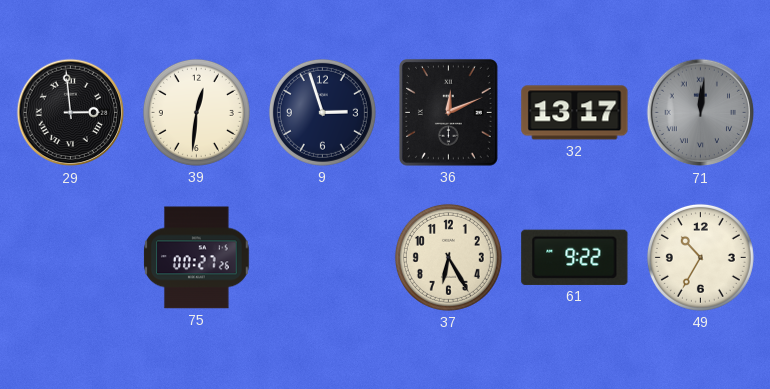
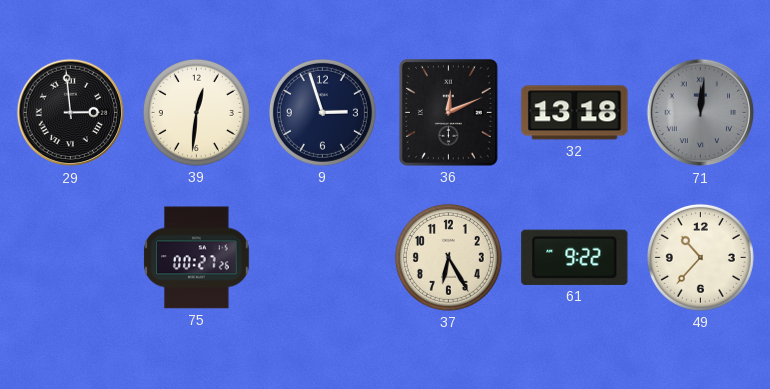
32: 13:17 -> 13:18
49: 10:35 -> 10:37
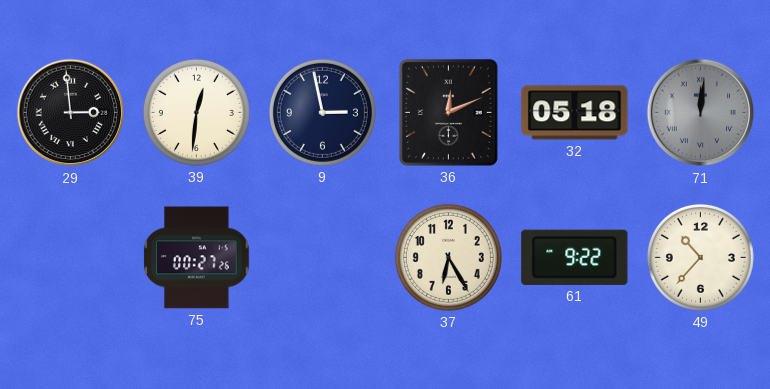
9: 2:57 -> 2:58
32: 13:18 -> 05:18
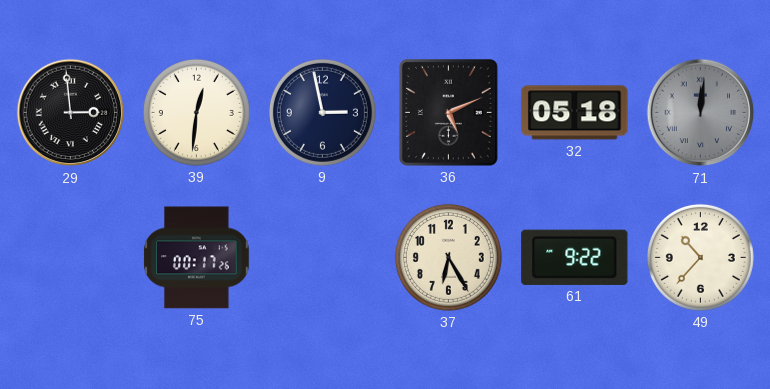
36: 12:11 -> 5:11
75: 00:27 -> 00:17
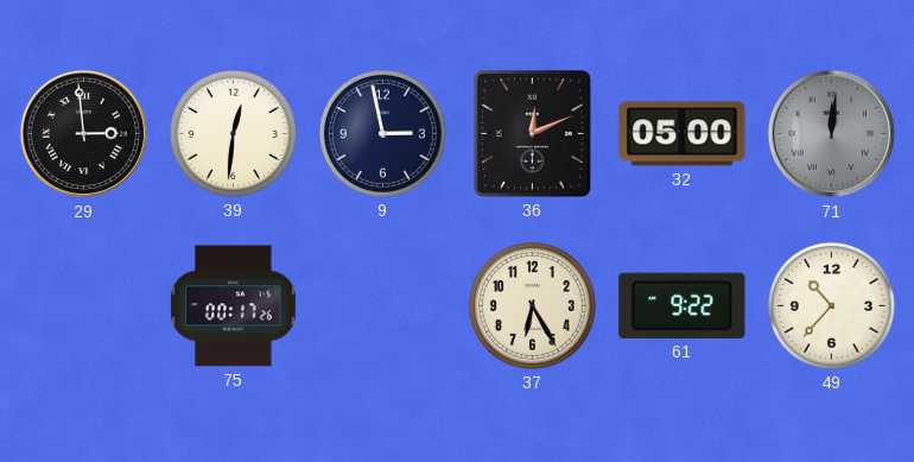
36: 5:11 -> 12:11
32: 05:18 -> 05:00
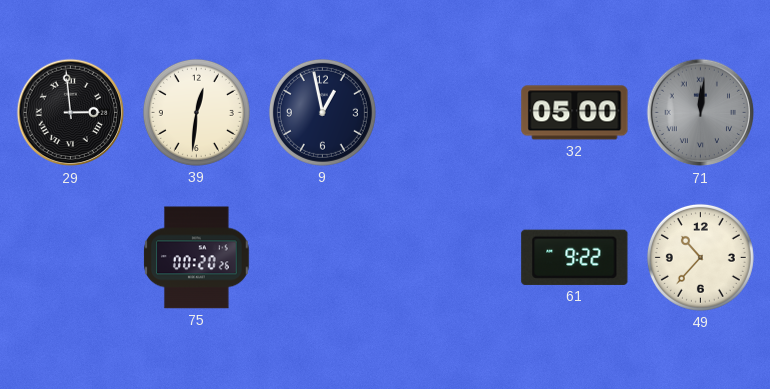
9: 2:58 -> 12:58
36: 12:11 -> none
75: 00:17 -> 00:20
37: 6:25 -> none
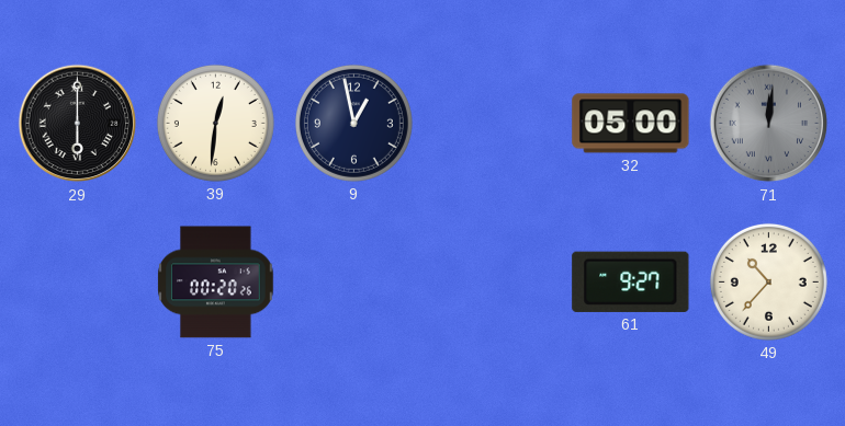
29: 2:59 -> 6:00
61: 9:22 -> 9:27
